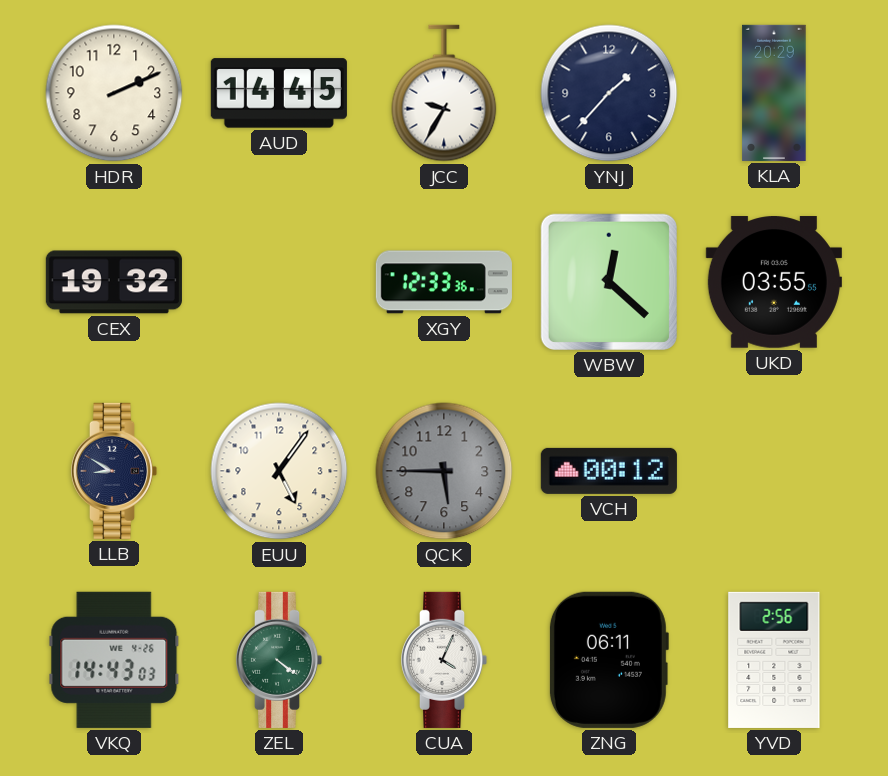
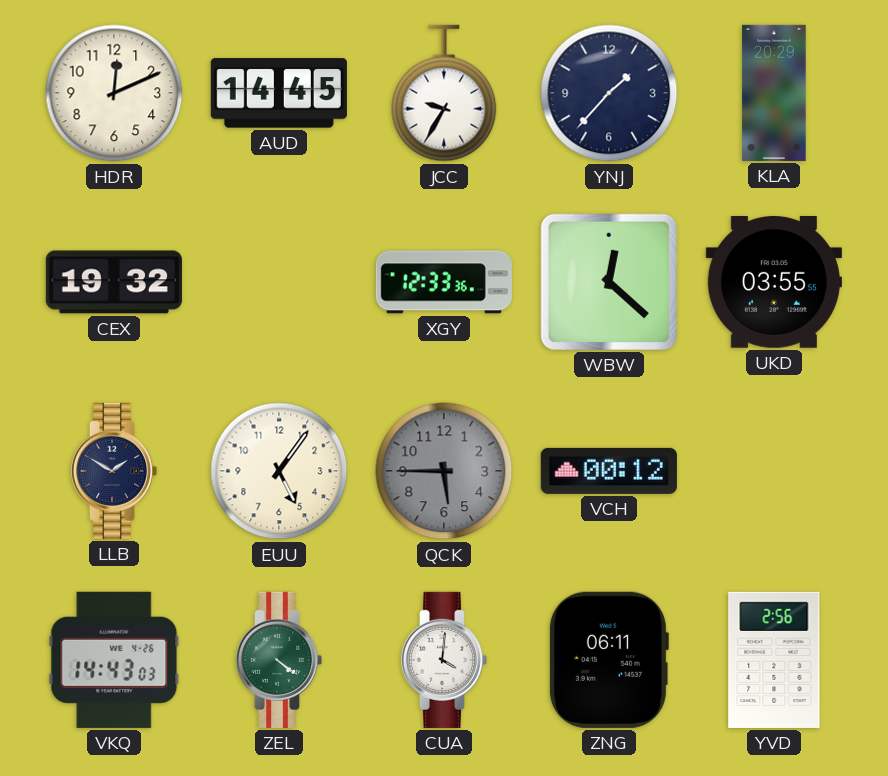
HDR: 2:11 -> 12:11
LLB: 8:50 -> 1:50
CUA: 4:04 -> 4:01
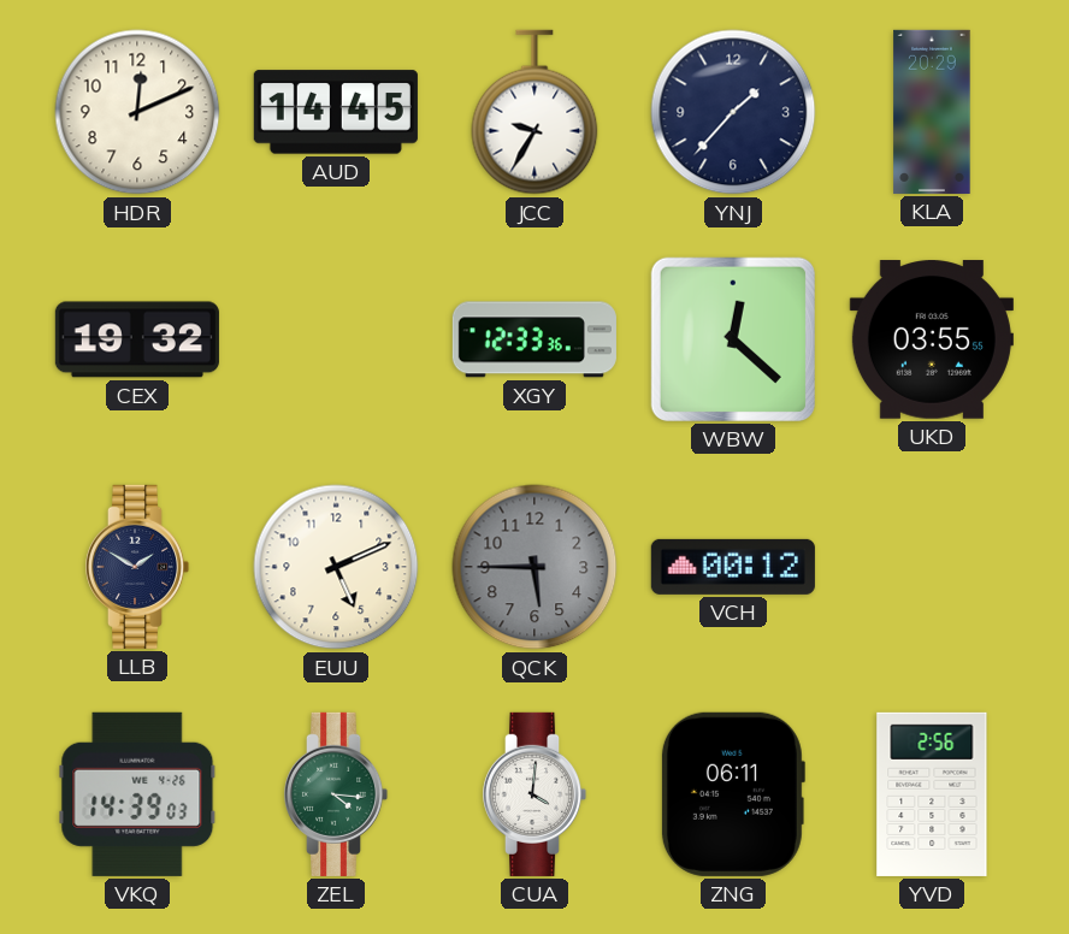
EUU: 5:06 -> 5:11
VKQ: 14:43 -> 14:39
ZEL: 4:21 -> 4:16
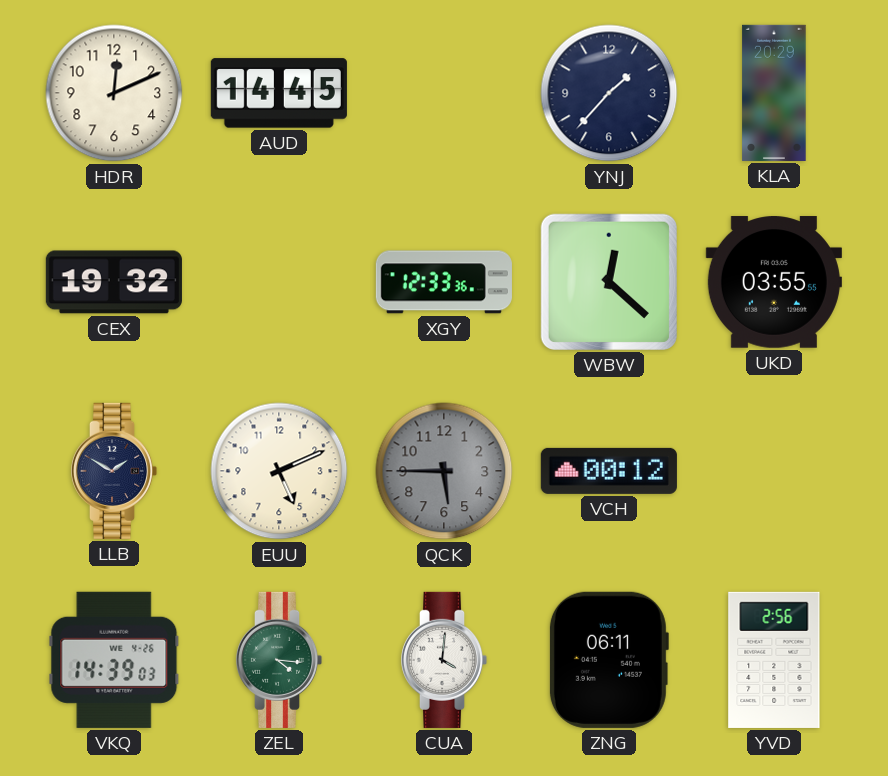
JCC: 9:35 -> none
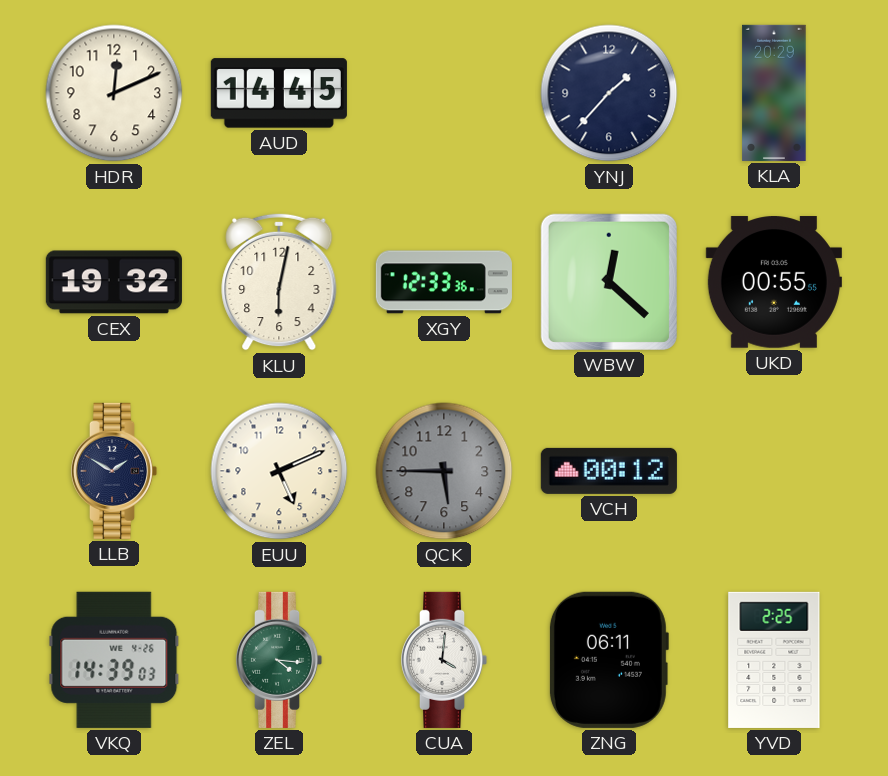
KLU: none -> 6:02
UKD: 03:55 -> 00:55
YVD: 2:56 -> 2:25
